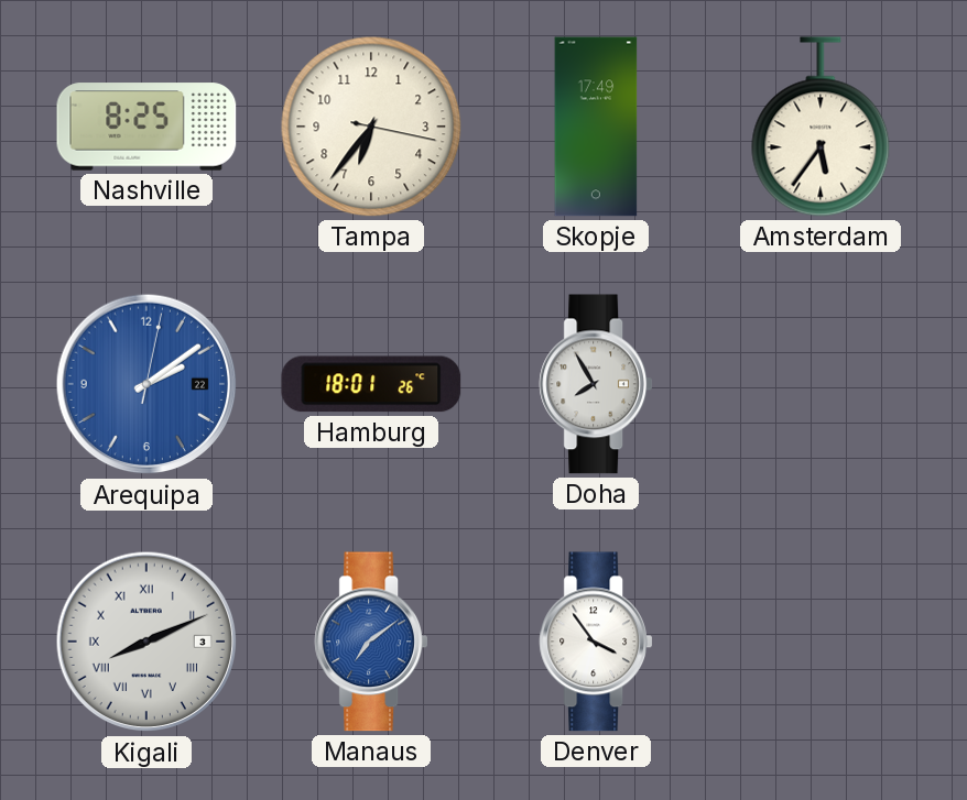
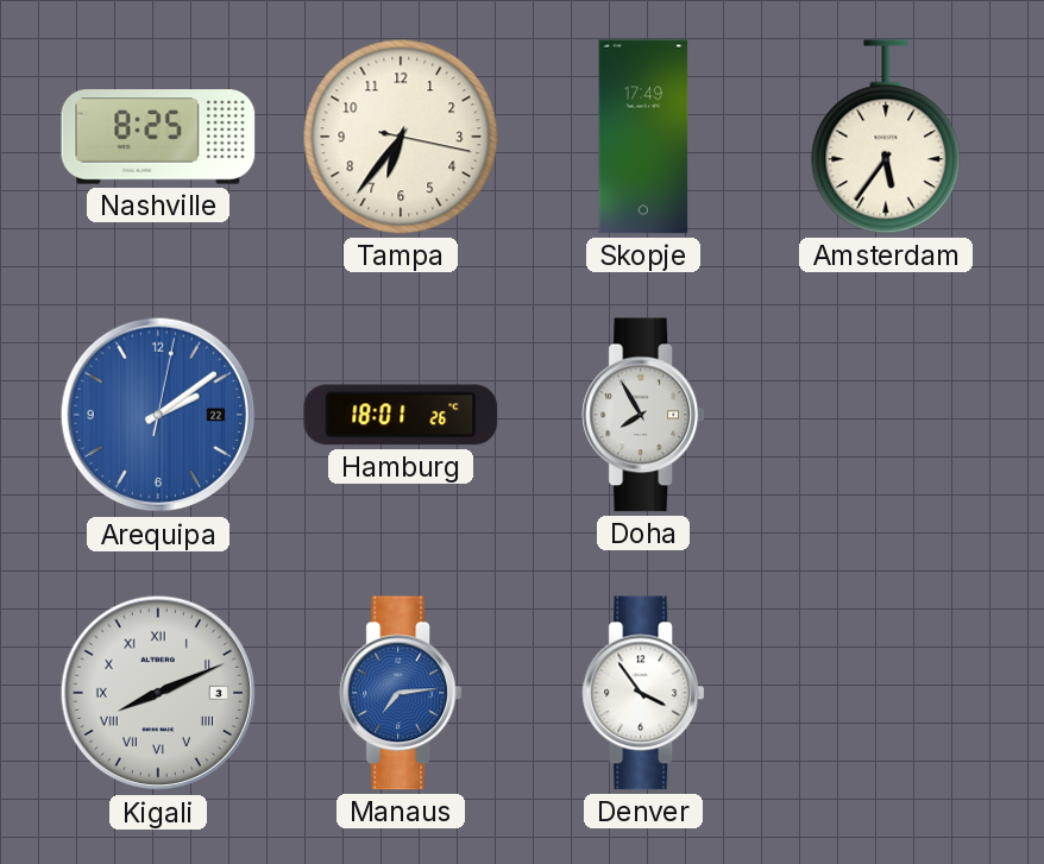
Manaus: 7:09 -> 7:14
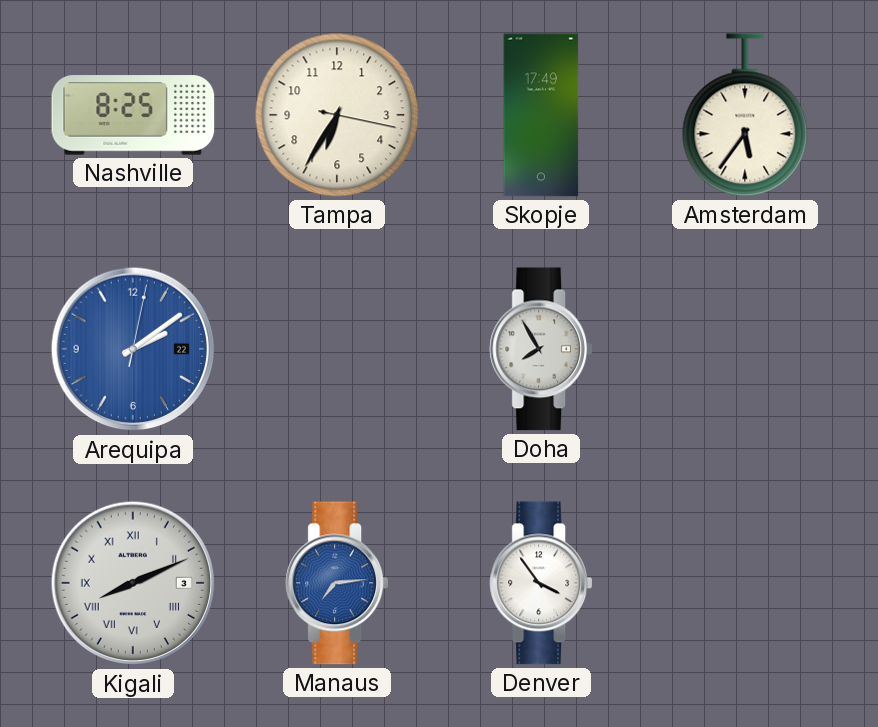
Tampa: 6:36 -> 6:35
Hamburg: 18:01 -> none
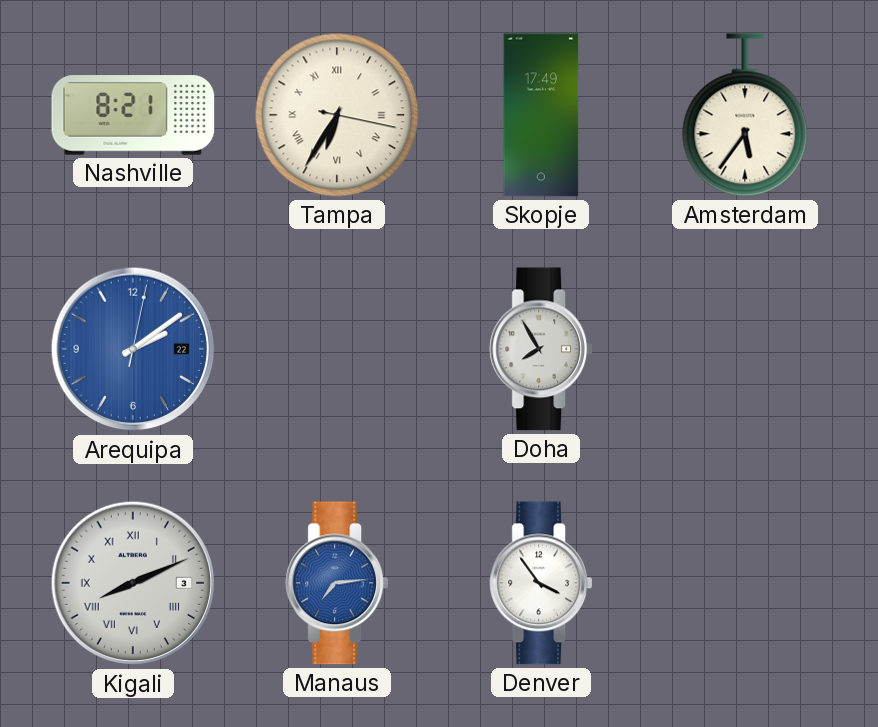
Nashville: 8:25 -> 8:21
Tampa numerals: Arabic -> Roman
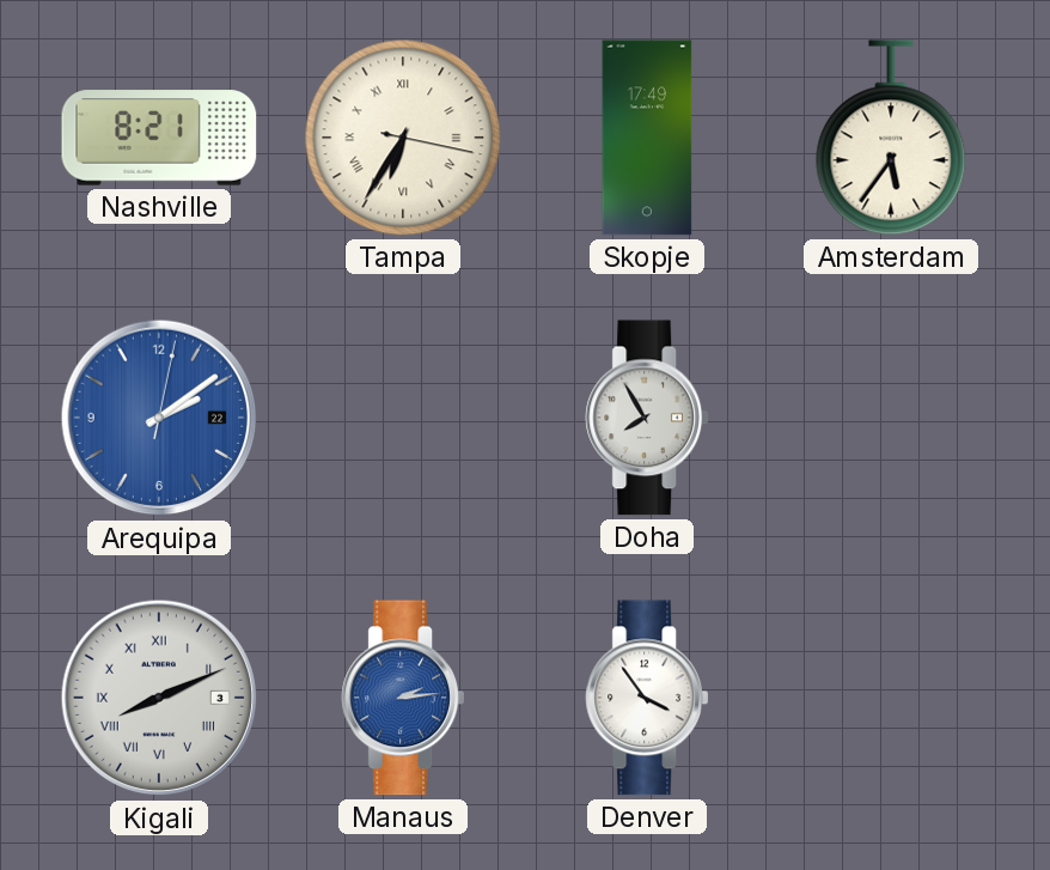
Manaus: 7:14 -> 2:14
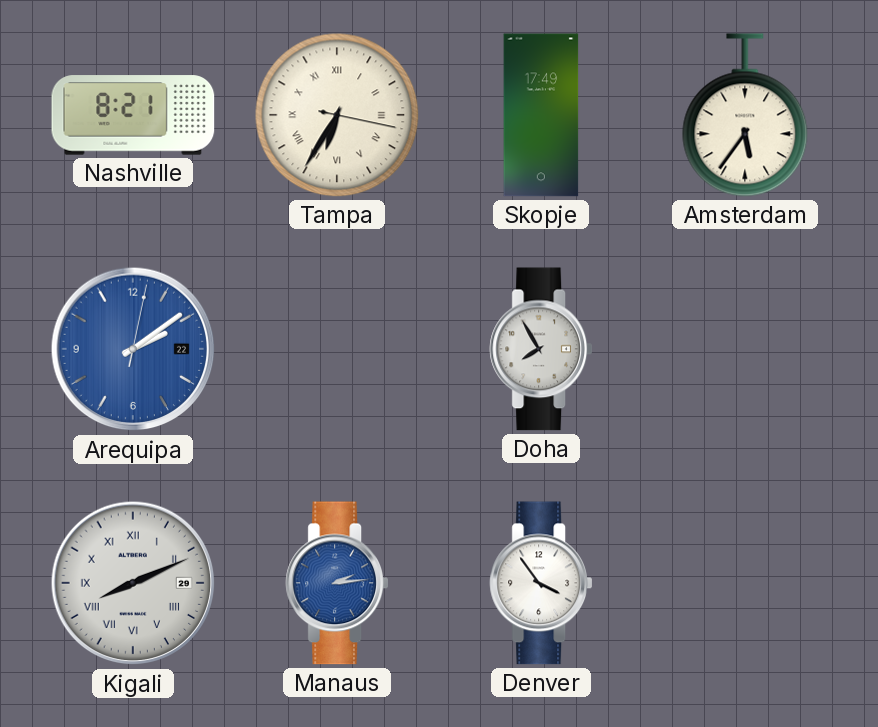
Kigali date: 3 -> 29
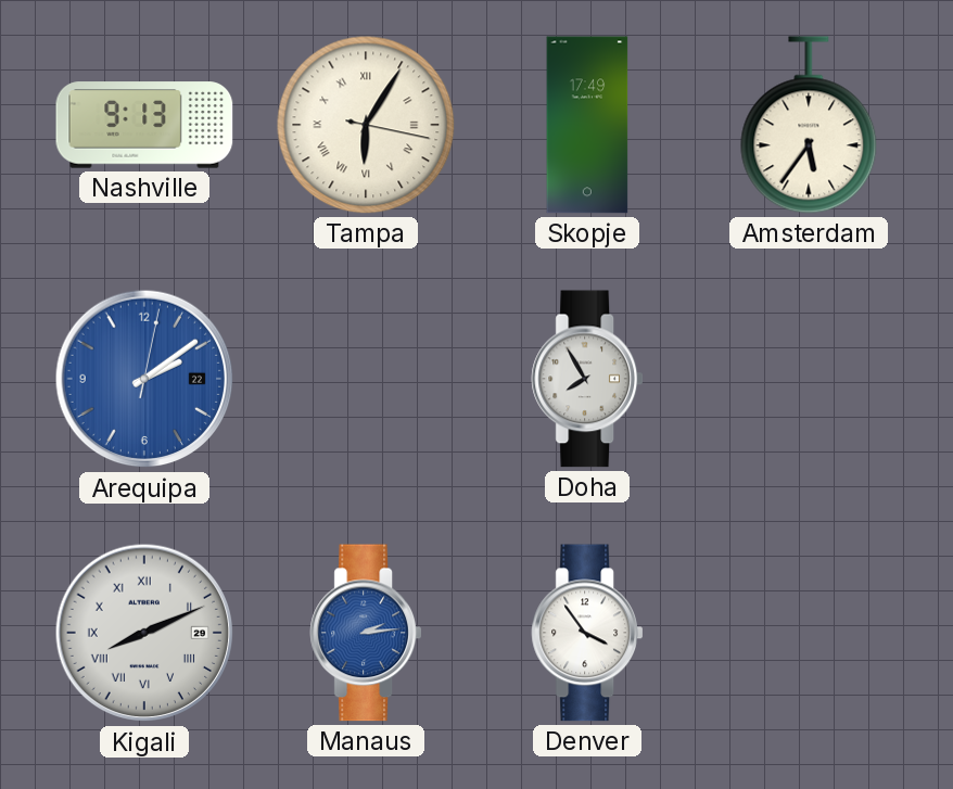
Nashville: 8:21 -> 9:13
Tampa: 6:35 -> 6:05
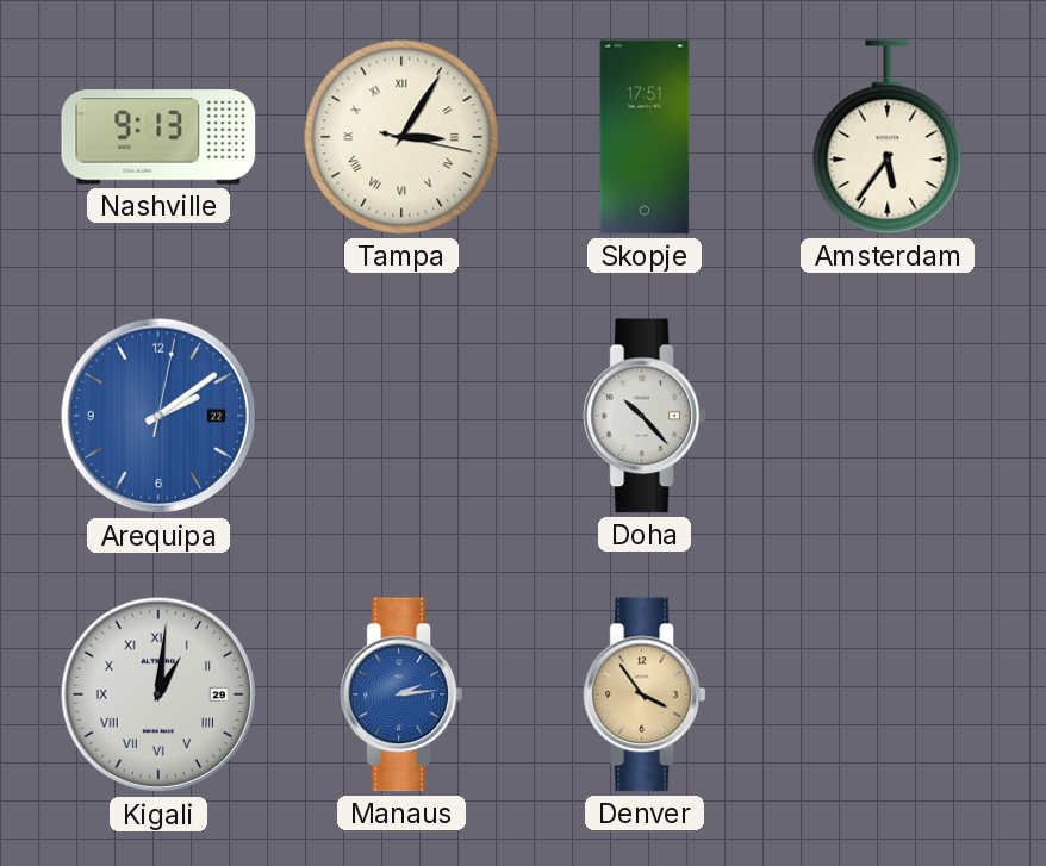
Tampa: 6:05 -> 3:05
Skopje: 17:49 -> 17:51
Doha: 7:55 -> 10:23
Kigali: 8:11 -> 1:01
Denver dial: white -> champagne
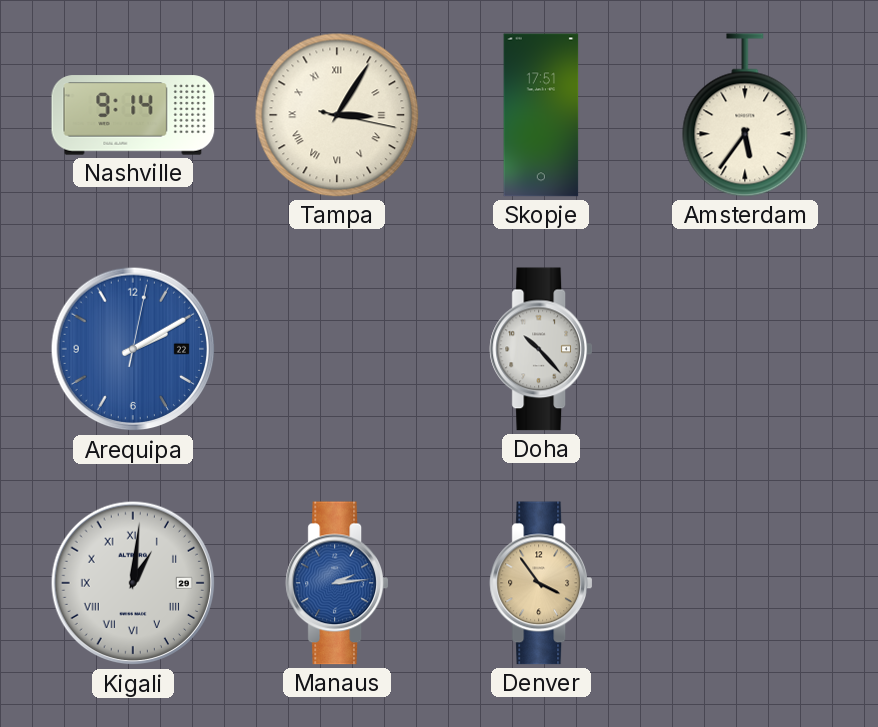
Nashville: 9:13 -> 9:14
Arequipa: 2:09 -> 2:10
